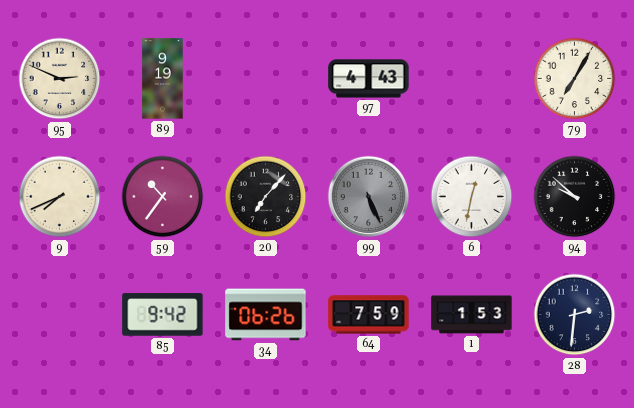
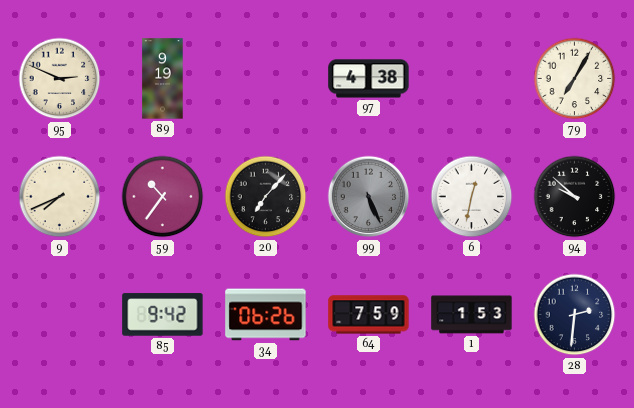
97: 4:43 -> 4:38
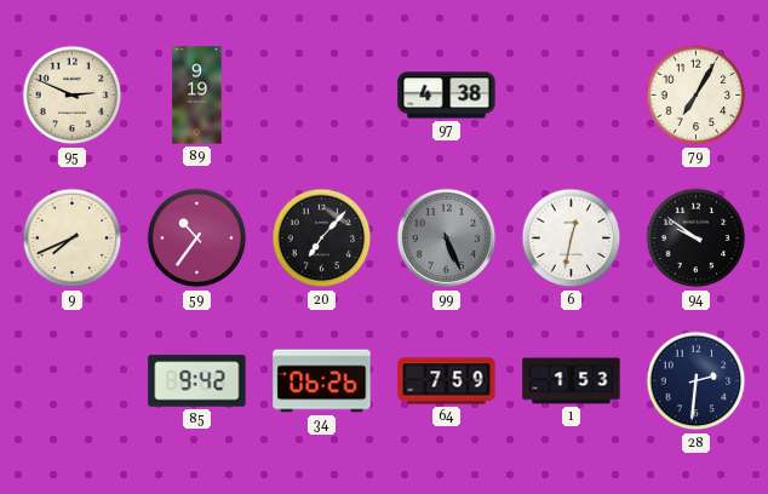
94: 9:52 -> 9:51
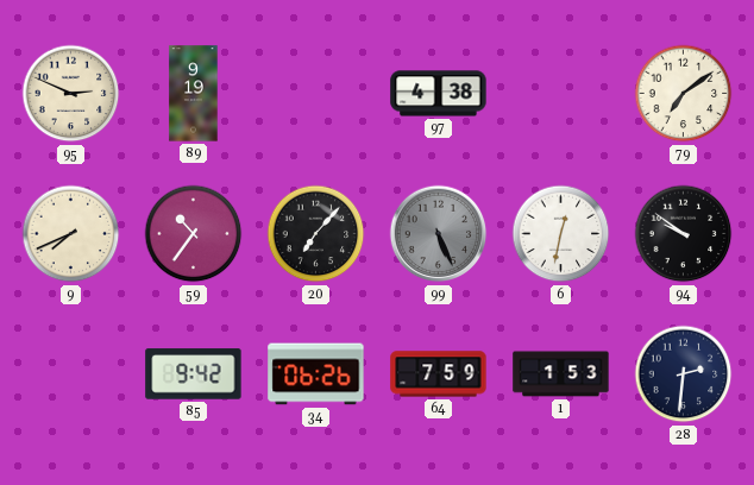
79: 7:05 -> 7:09
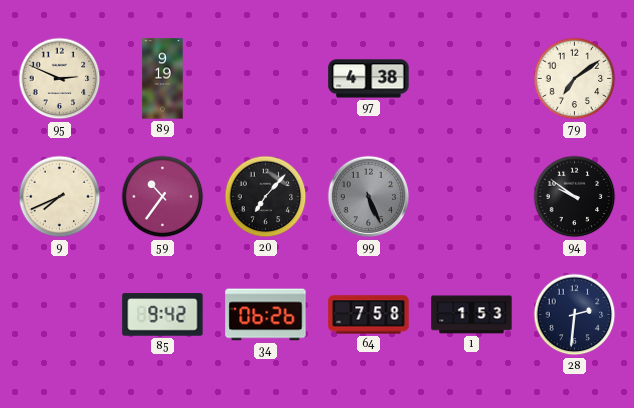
6: 12:32 -> none
64: 7:59 -> 7:58
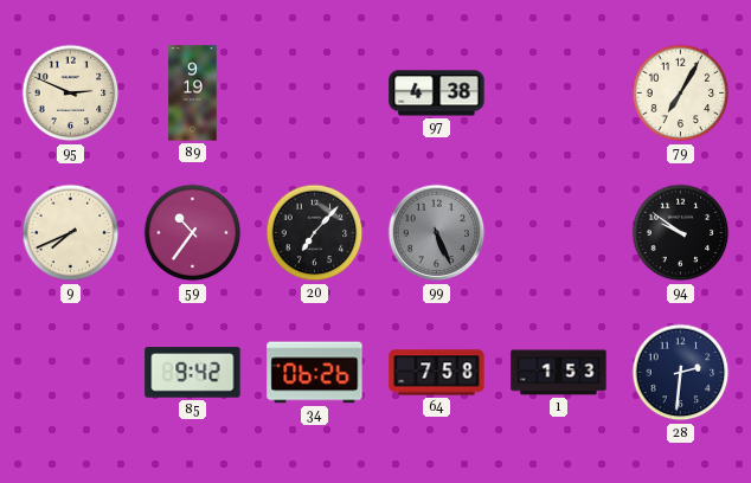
79: 7:09 -> 7:05
